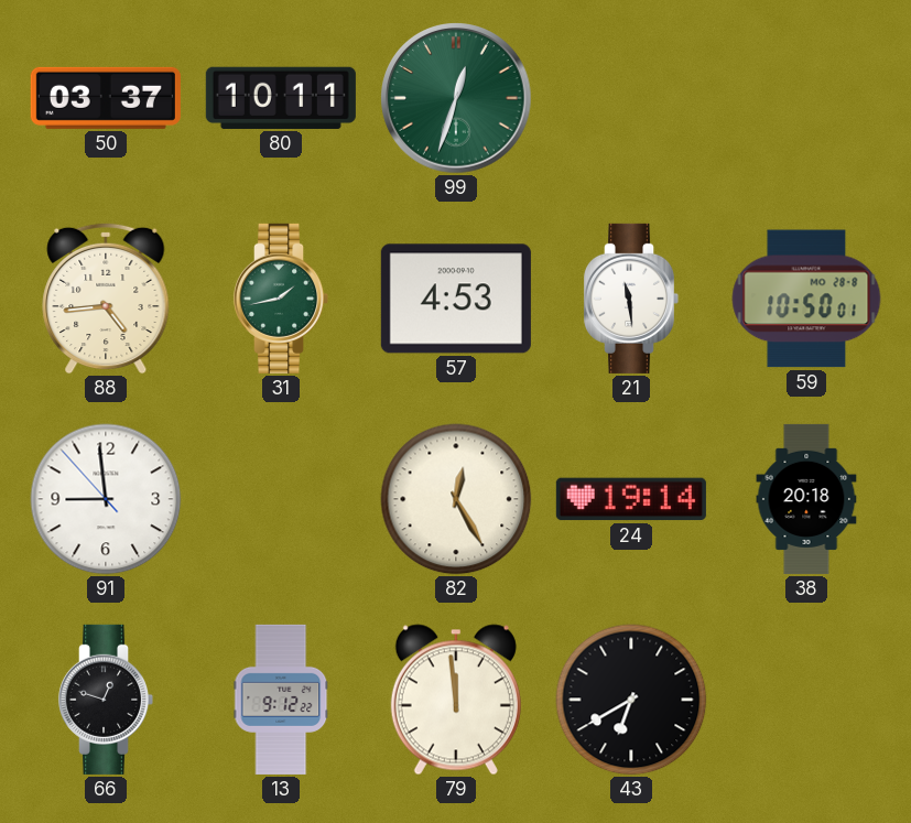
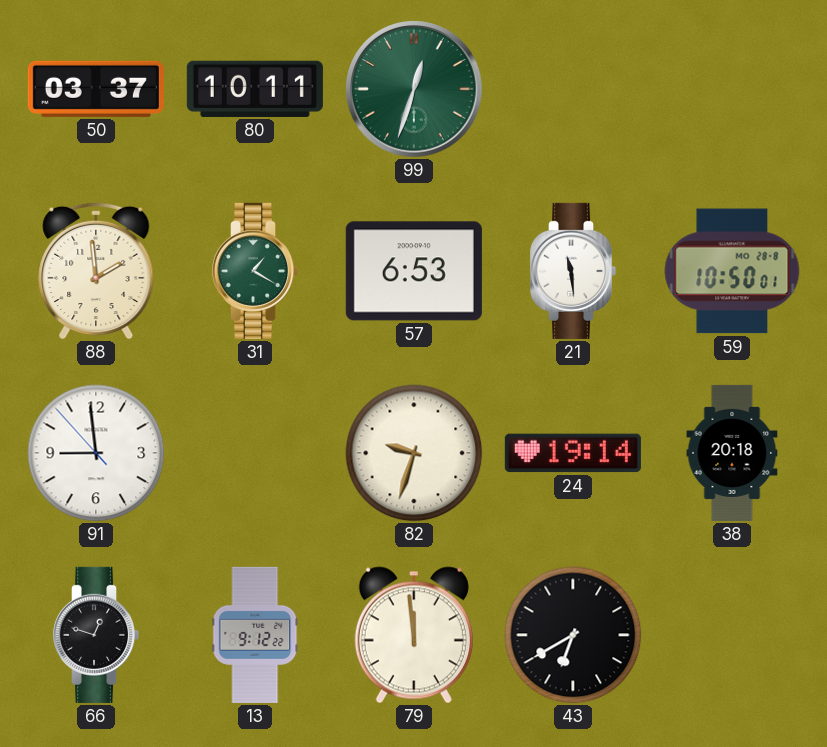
88: 4:44 -> 1:59
31: 1:43 -> 1:20
57: 4:53 -> 6:53
82: 12:25 -> 9:33
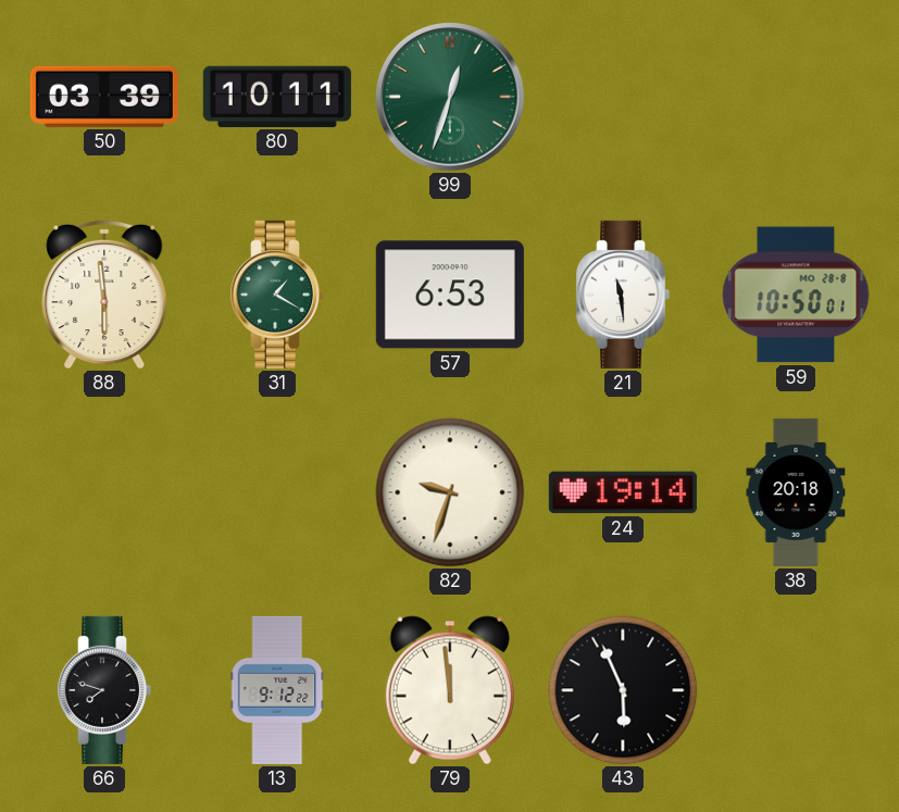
50: 03:37 -> 03:39
88: 1:59 -> 5:59
91: 8:58 -> none
66: 12:48 -> 7:48
43: 6:40 -> 5:56
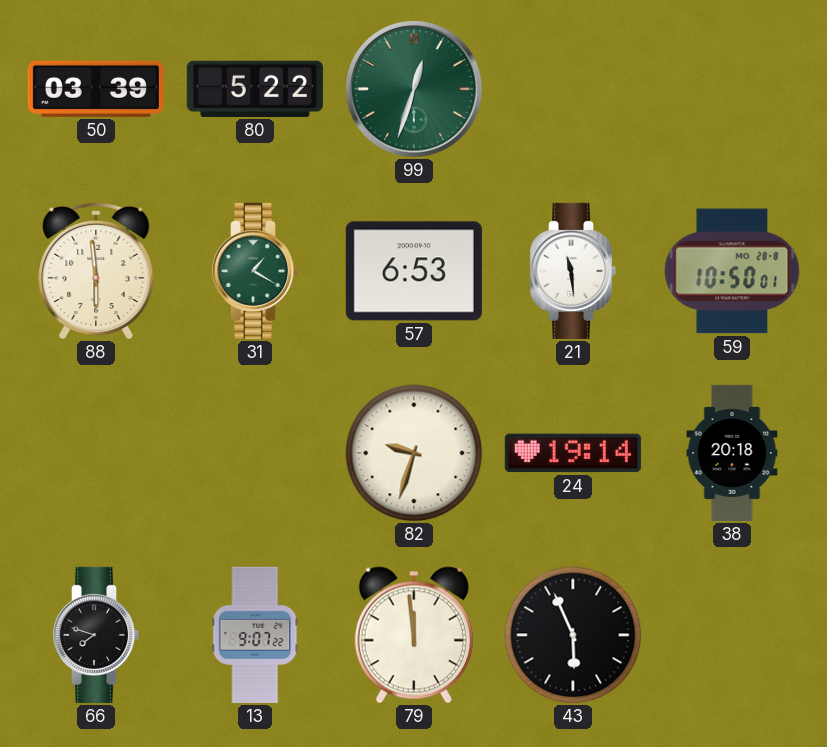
80: 10:11 -> 5:22
13: 9:12 -> 9:07
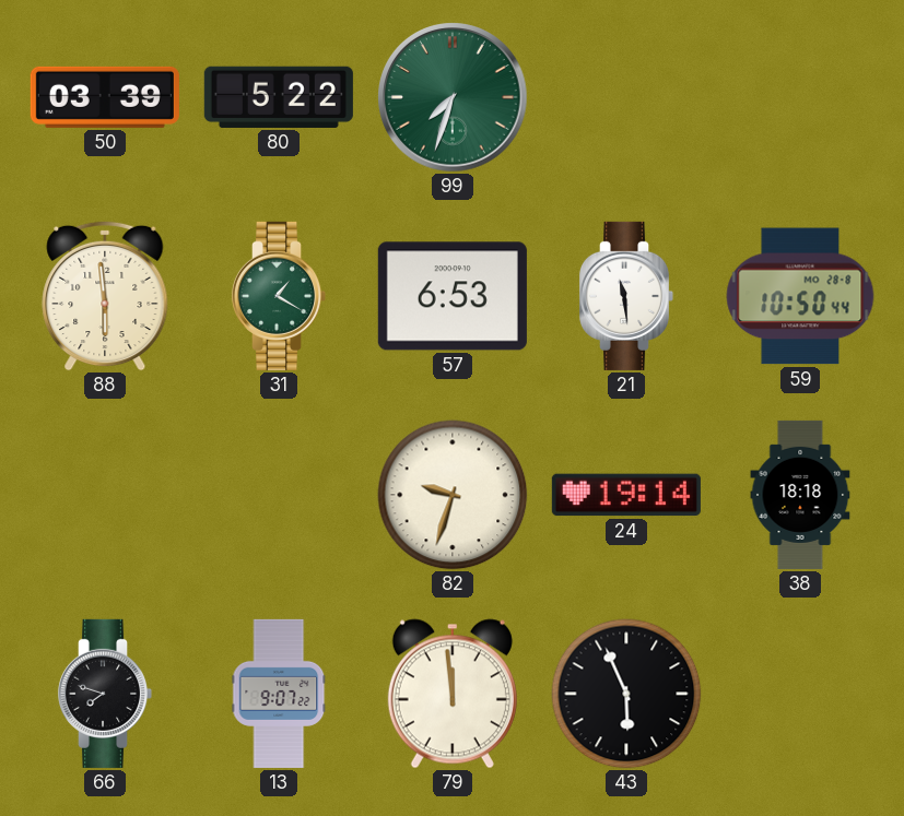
99: 12:33 -> 7:33
59: 10:50:01 -> 10:50:44
38: 20:18 -> 18:18
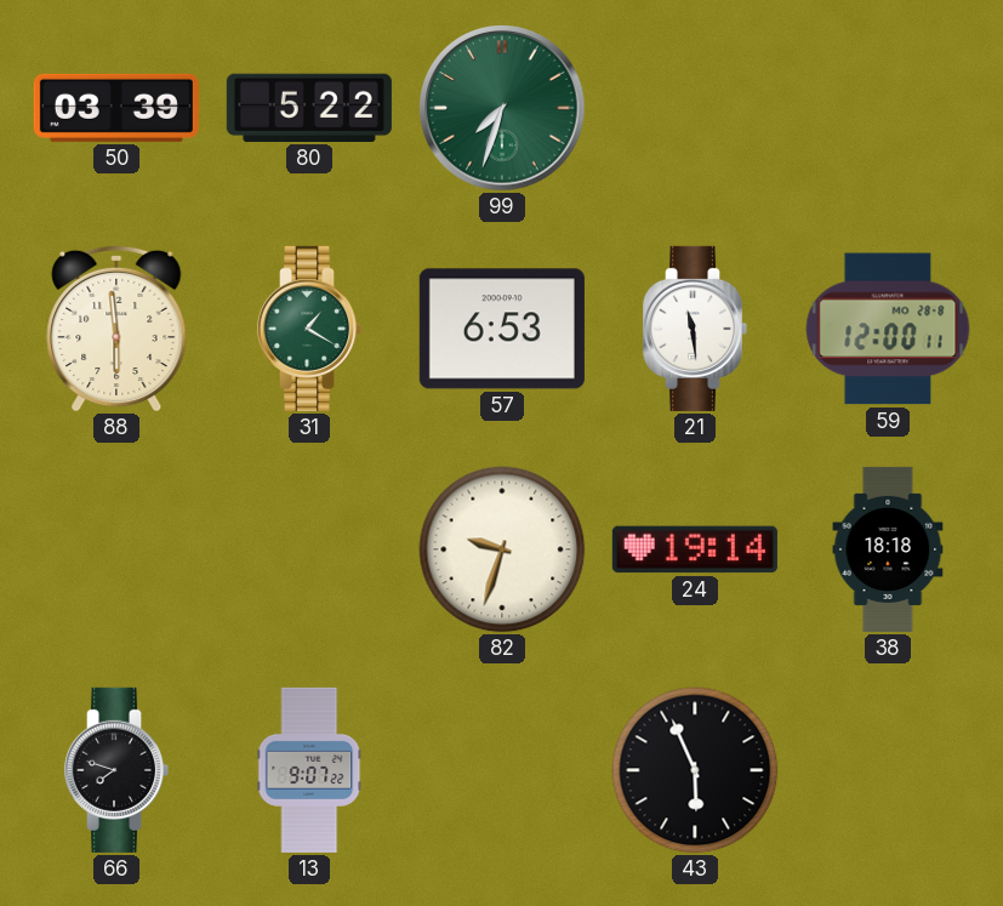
59: 10:50 -> 12:00
79: 11:59 -> none
